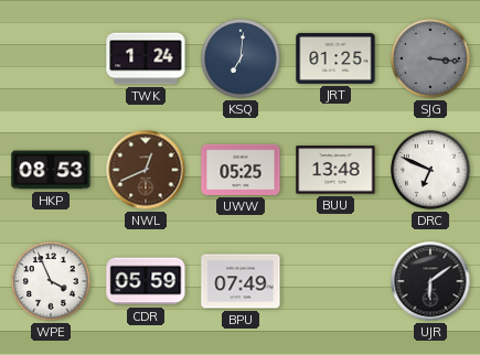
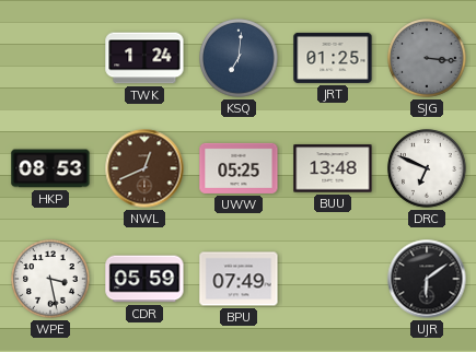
WPE: 3:56 -> 3:28
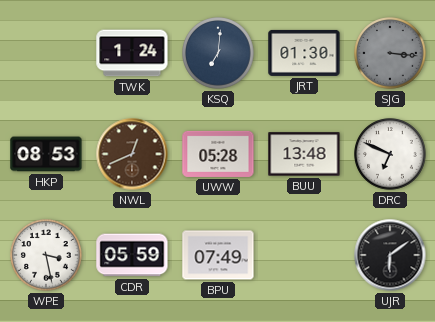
JRT: 01:25 -> 01:30
UWW: 05:25 -> 05:28
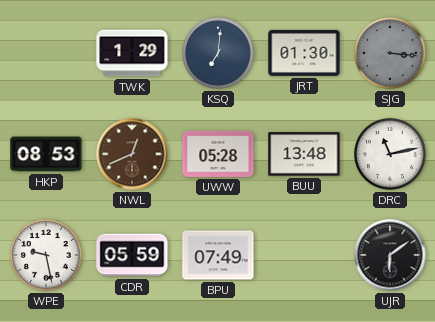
TWK: 1:24 -> 1:29
DRC: 6:49 -> 11:13
WPE: 3:28 -> 9:28
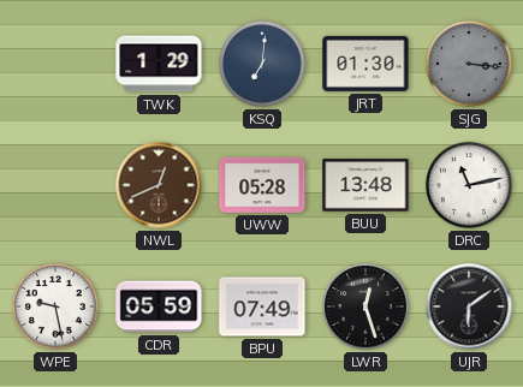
HKP: 08:53 -> none
LWR: none -> 12:27
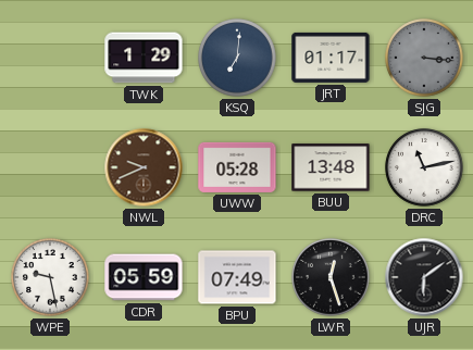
JRT: 01:30 -> 01:17
NWL: 12:41 -> 9:41
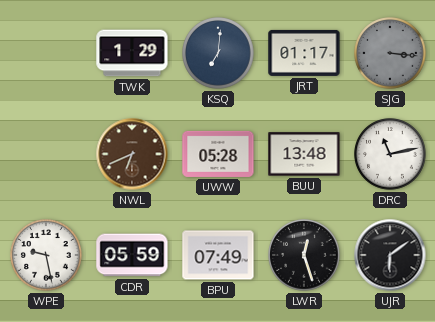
NWL: 9:41 -> 6:41
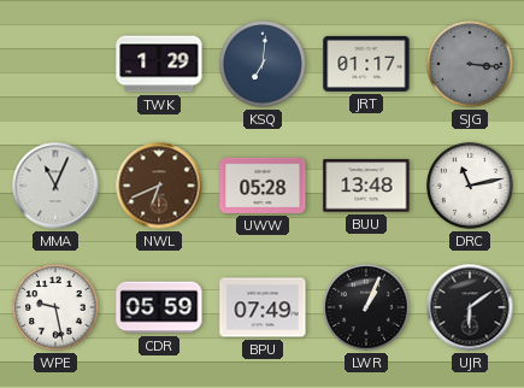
MMA: none -> 11:04
LWR: 12:27 -> 1:04
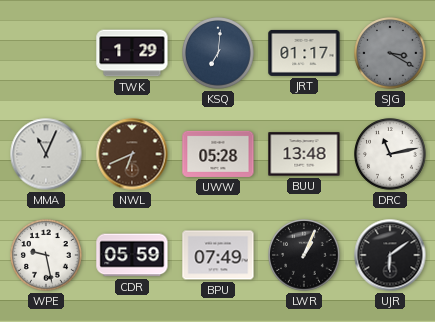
SJG: 3:16 -> 3:20
